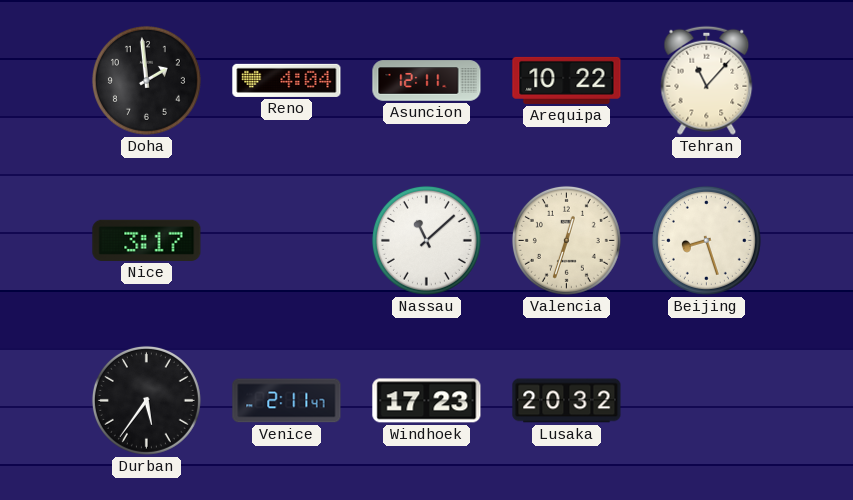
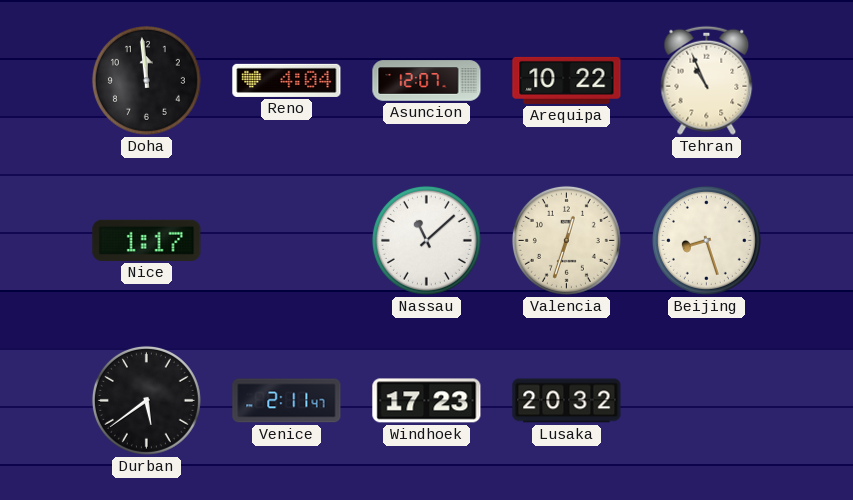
Doha: 1:59 -> 11:59
Asuncion: 12:11 -> 12:07
Tehran: 11:07 -> 10:56
Nice: 3:17 -> 1:17
Durban: 5:36 -> 5:39
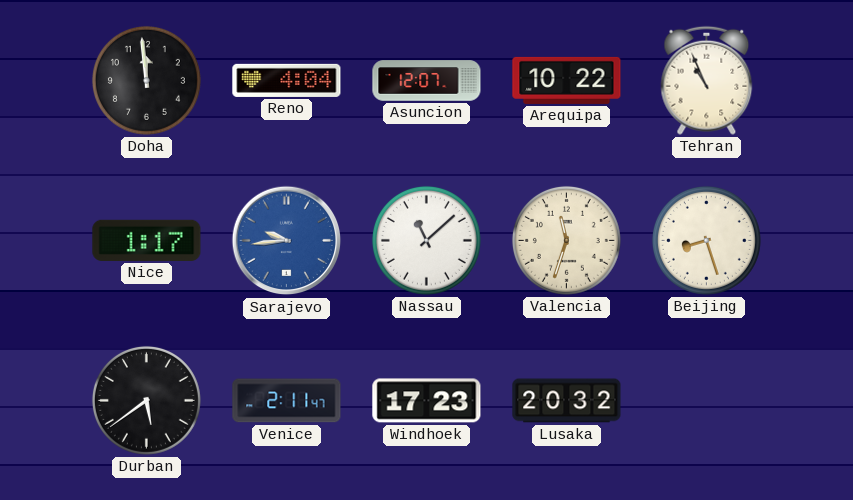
Sarajevo: none -> 9:44
Valencia: 12:33 -> 11:33
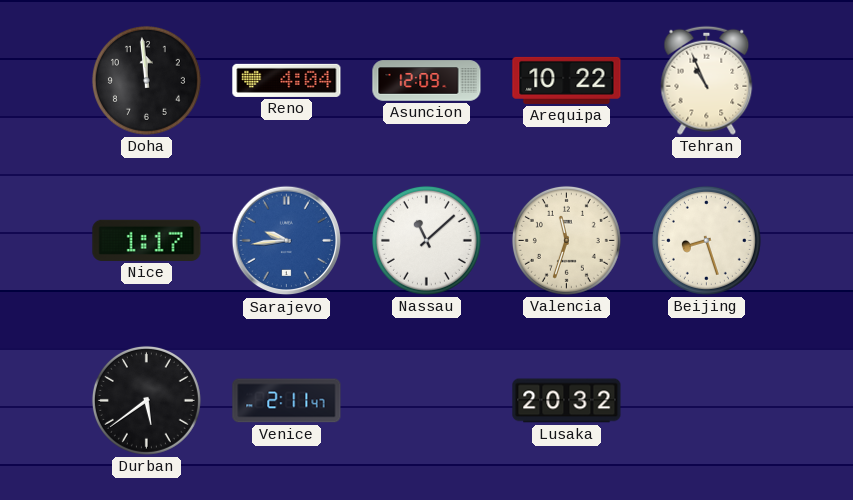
Asuncion: 12:07 -> 12:09
Windhoek: 17:23 -> none
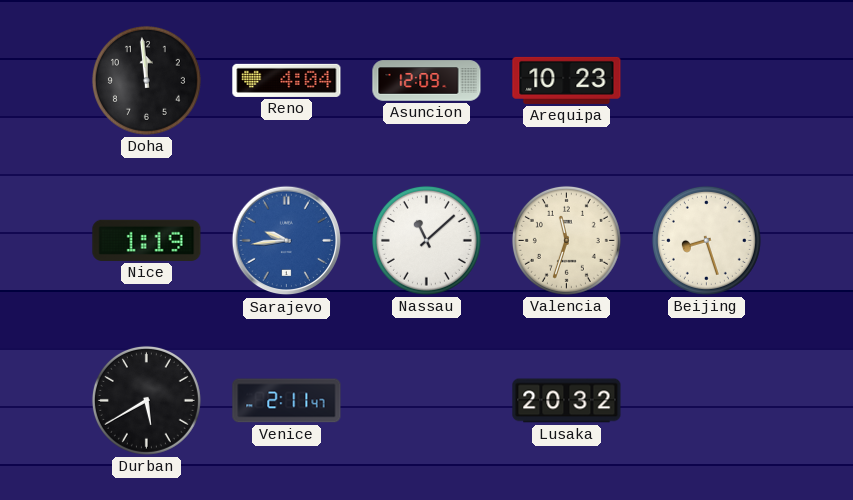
Arequipa: 10:22 -> 10:23
Tehran: 10:56 -> none
Nice: 1:17 -> 1:19
Durban: 5:39 -> 5:40
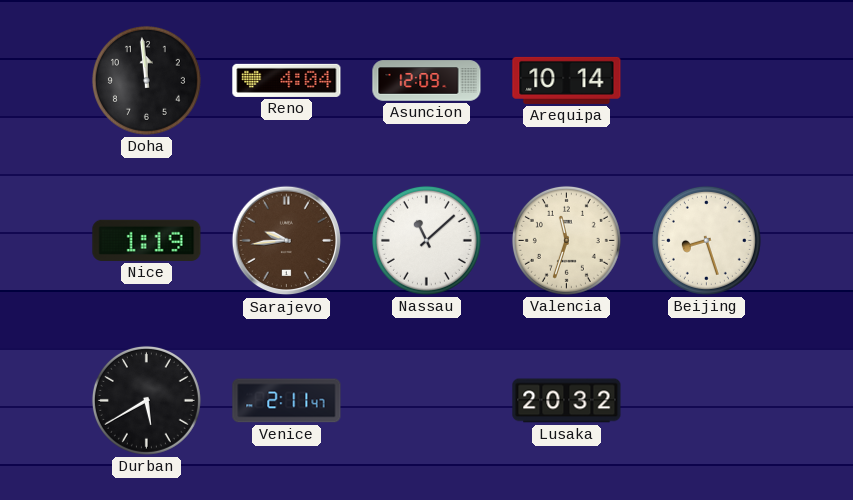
Arequipa: 10:23 -> 10:14
Sarajevo dial: blue -> brown
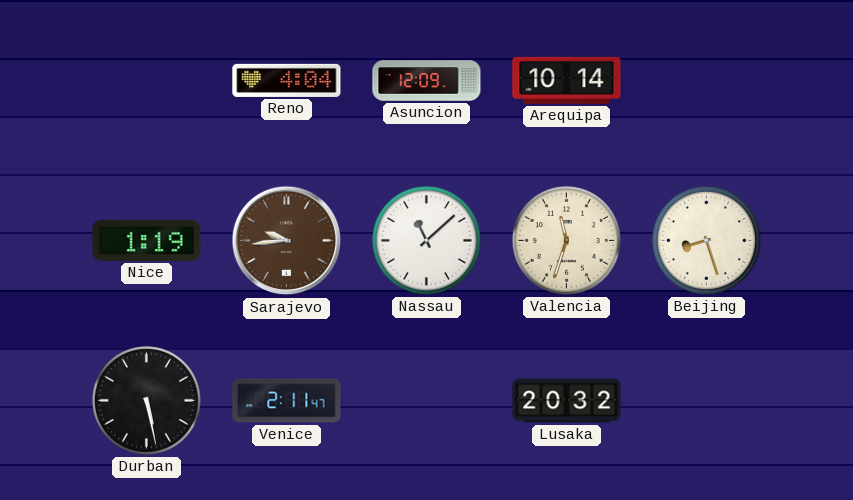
Doha: 11:59 -> none
Durban: 5:40 -> 5:28
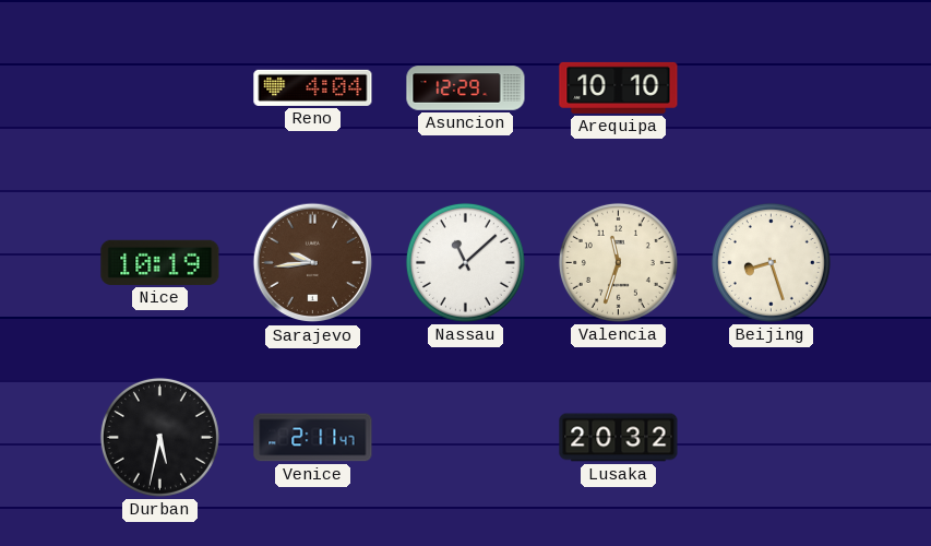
Asuncion: 12:09 -> 12:29
Arequipa: 10:14 -> 10:10
Nice: 1:19 -> 10:19
Durban: 5:28 -> 5:32
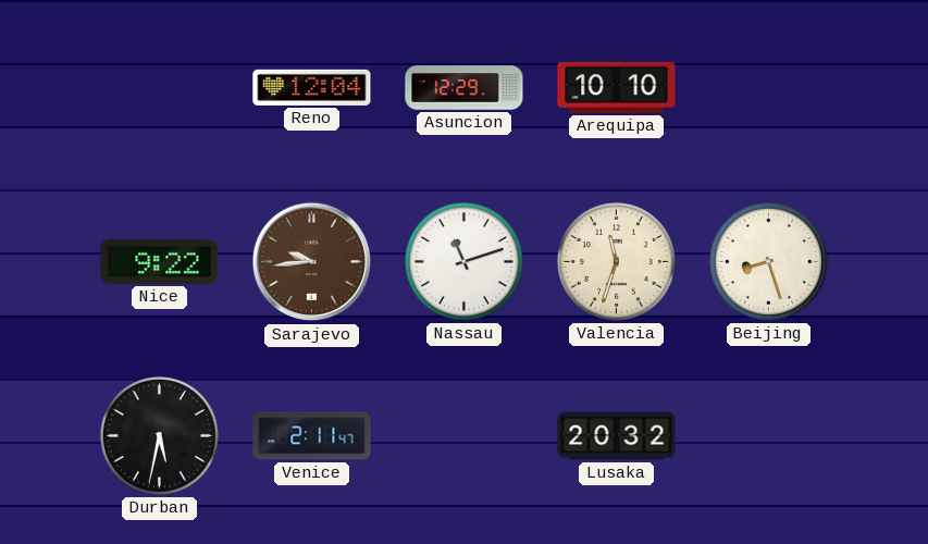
Reno: 4:04 -> 12:04
Nice: 10:19 -> 9:22
Nassau: 11:08 -> 11:12
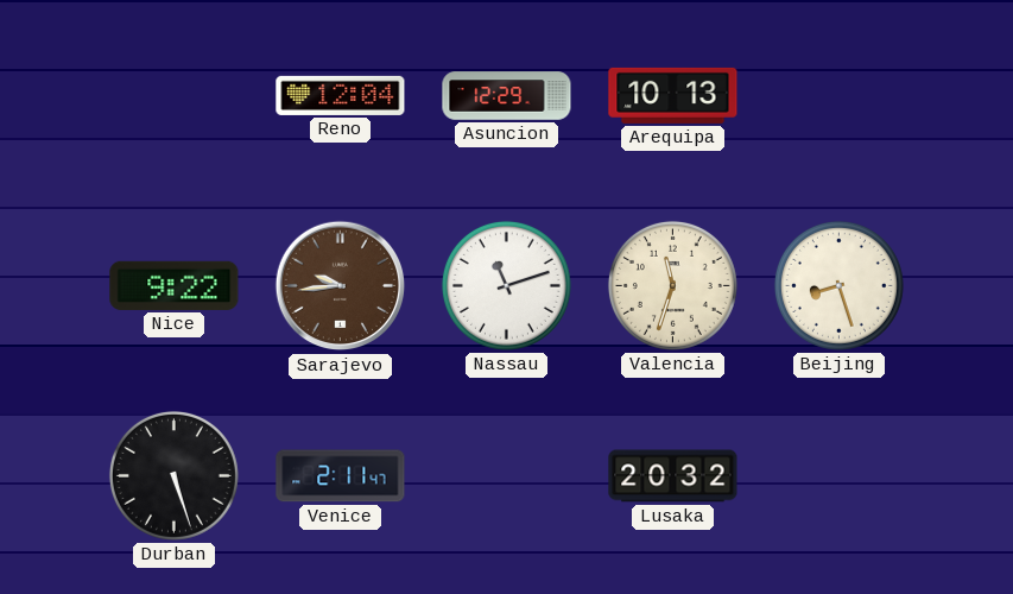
Arequipa: 10:10 -> 10:13
Durban: 5:32 -> 5:27
